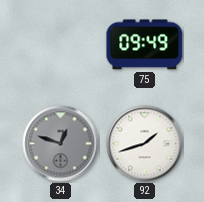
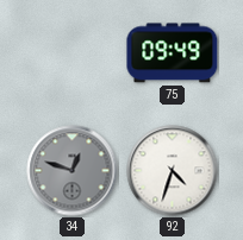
92: 1:42 -> 4:33
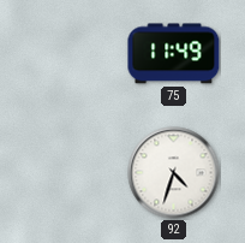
75: 09:49 -> 11:49
34: 12:48 -> none
